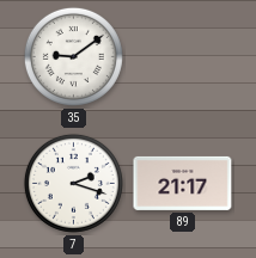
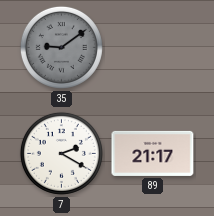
35 dial: white -> grey
7: 2:18 -> 2:20
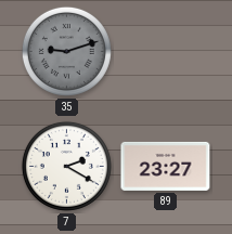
35: 9:09 -> 9:12
89: 21:17 -> 23:27
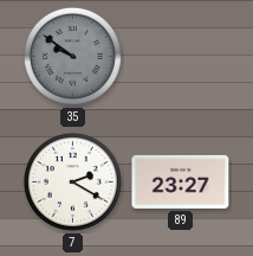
35: 9:12 -> 9:51
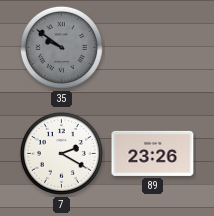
89: 23:27 -> 23:26
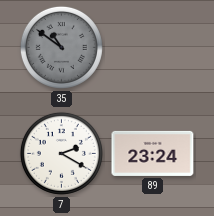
35: 9:51 -> 10:51
89: 23:26 -> 23:24
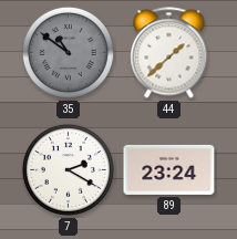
44: none -> 1:38
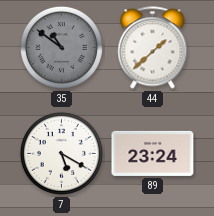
7: 2:20 -> 5:20
